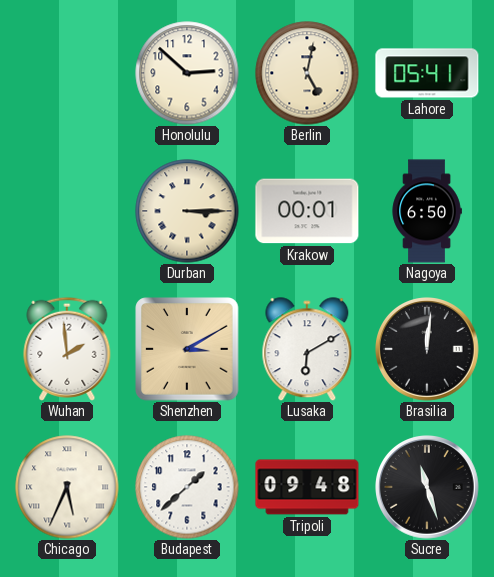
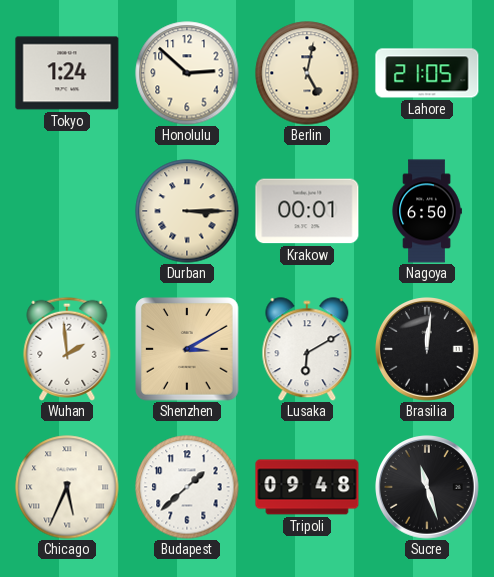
Tokyo: none -> 1:24
Lahore: 05:41 -> 21:05
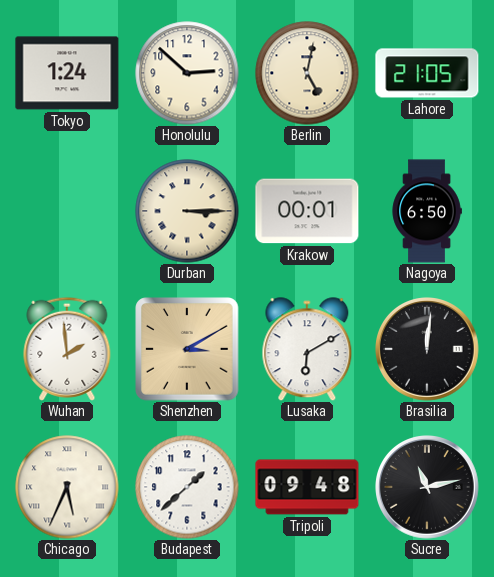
Sucre: 11:27 -> 11:13
